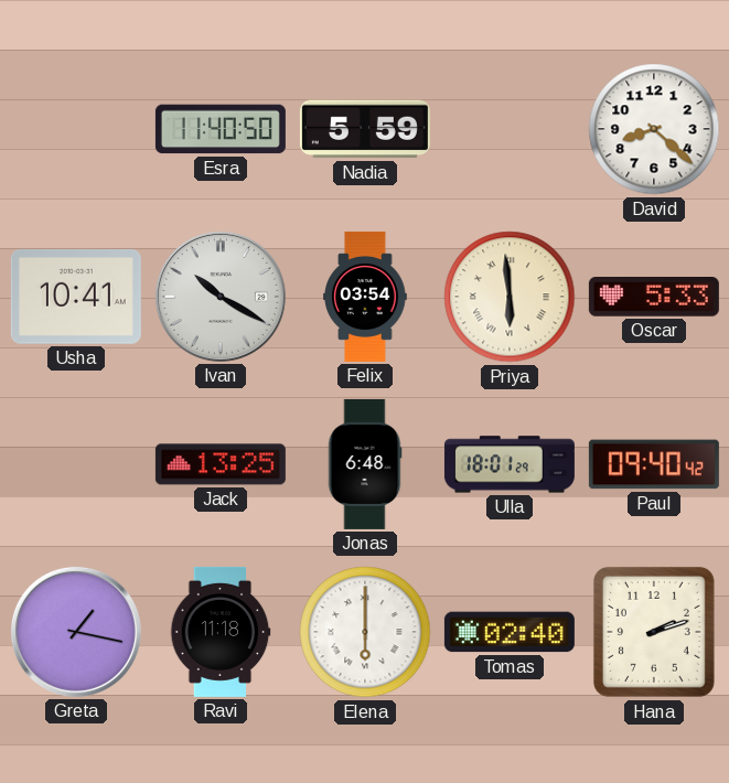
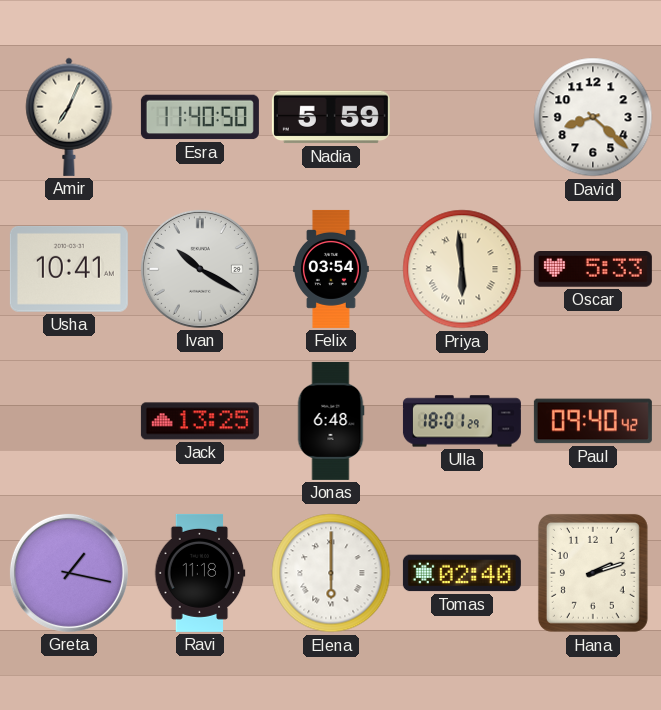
Amir: none -> 7:04
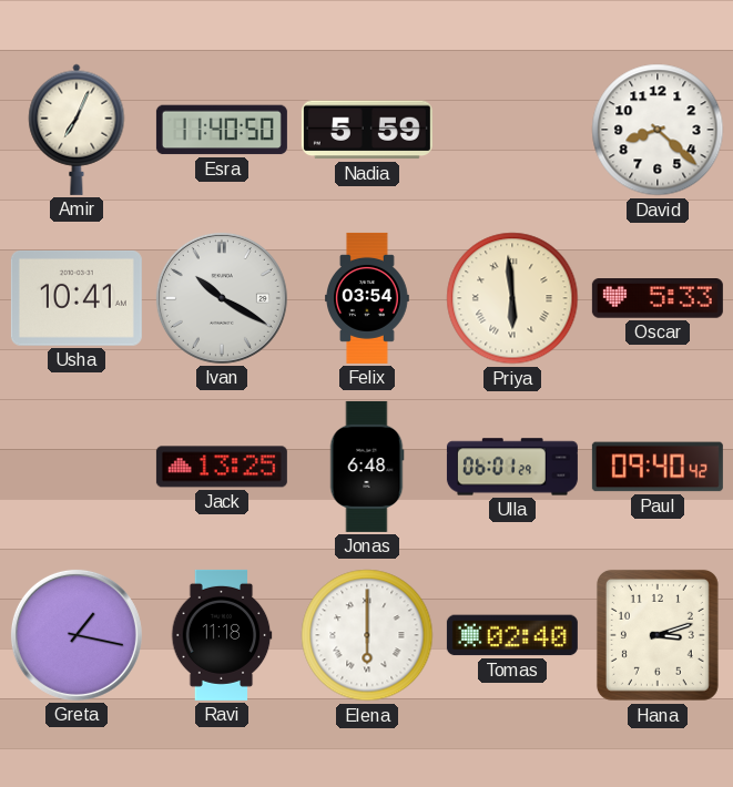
Ulla: 18:01 -> 06:01
Hana: 2:12 -> 3:12
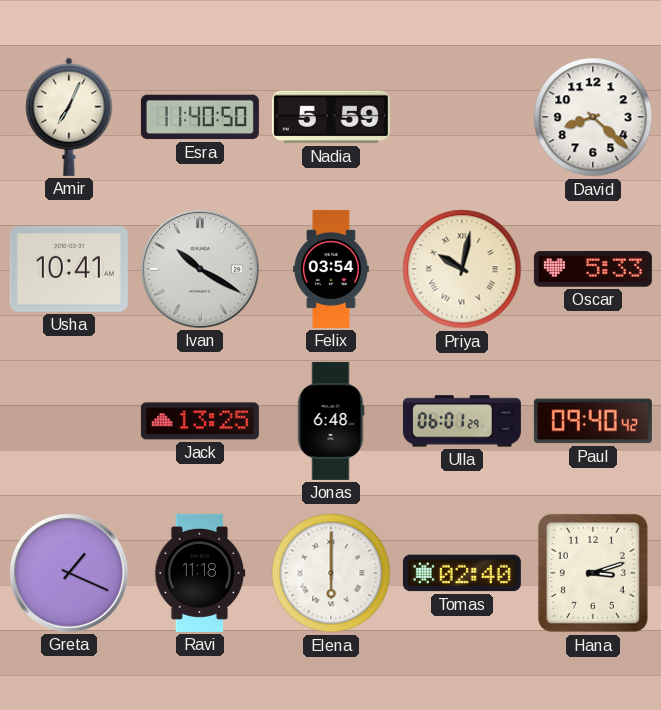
Priya: 5:59 -> 10:02
Greta: 1:17 -> 1:19
